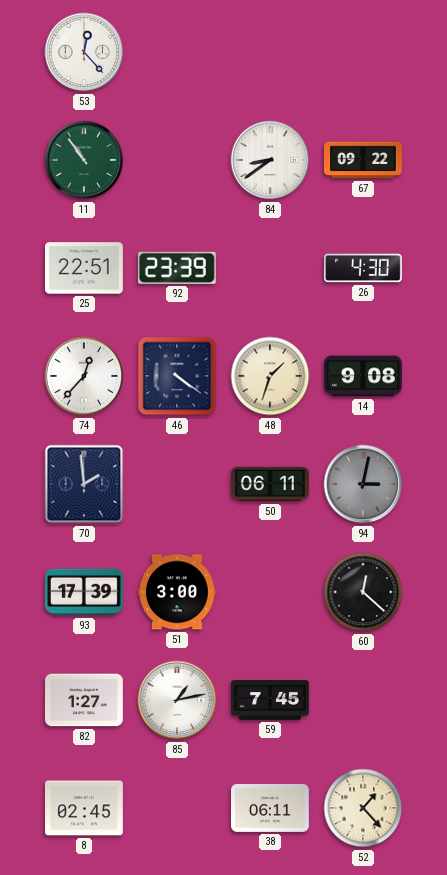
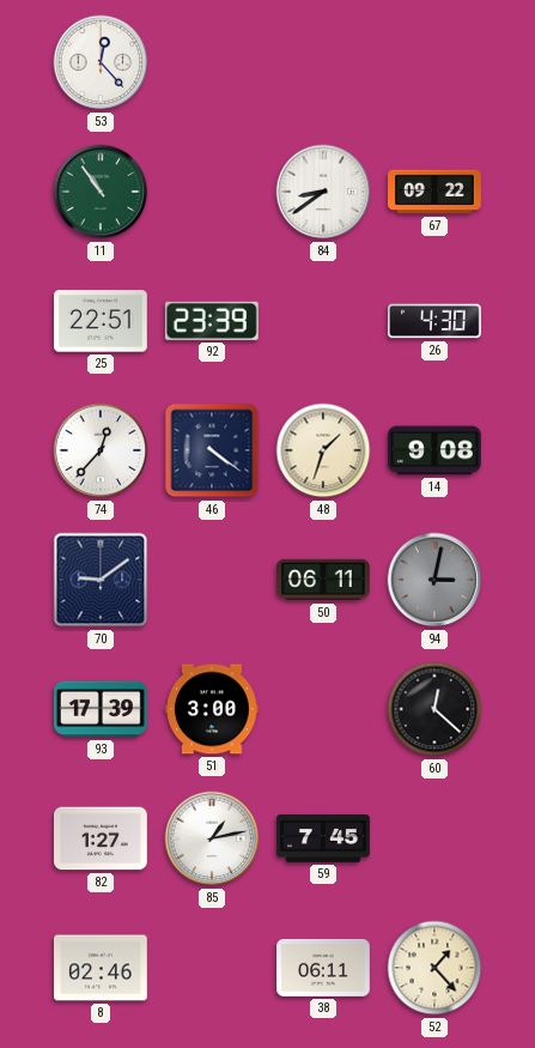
70: 1:59 -> 9:09
8: 02:45 -> 02:46
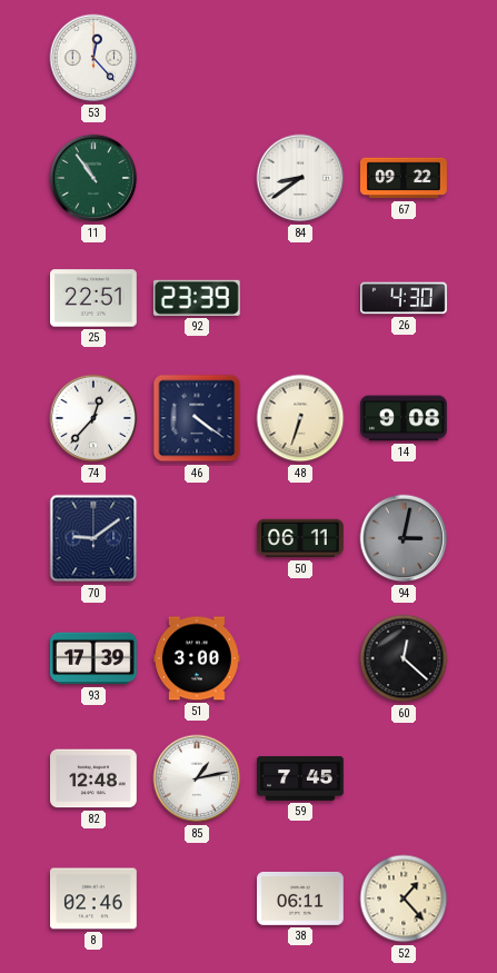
48: 1:33 -> 6:33
82: 1:27 -> 12:48
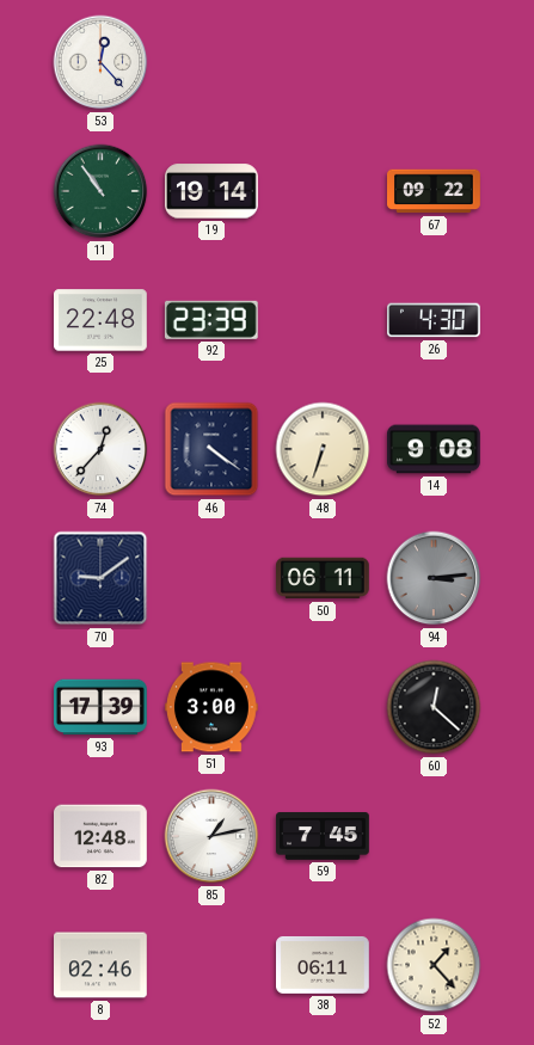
19: none -> 19:14
84: 8:39 -> none
25: 22:51 -> 22:48
94: 3:02 -> 3:14
